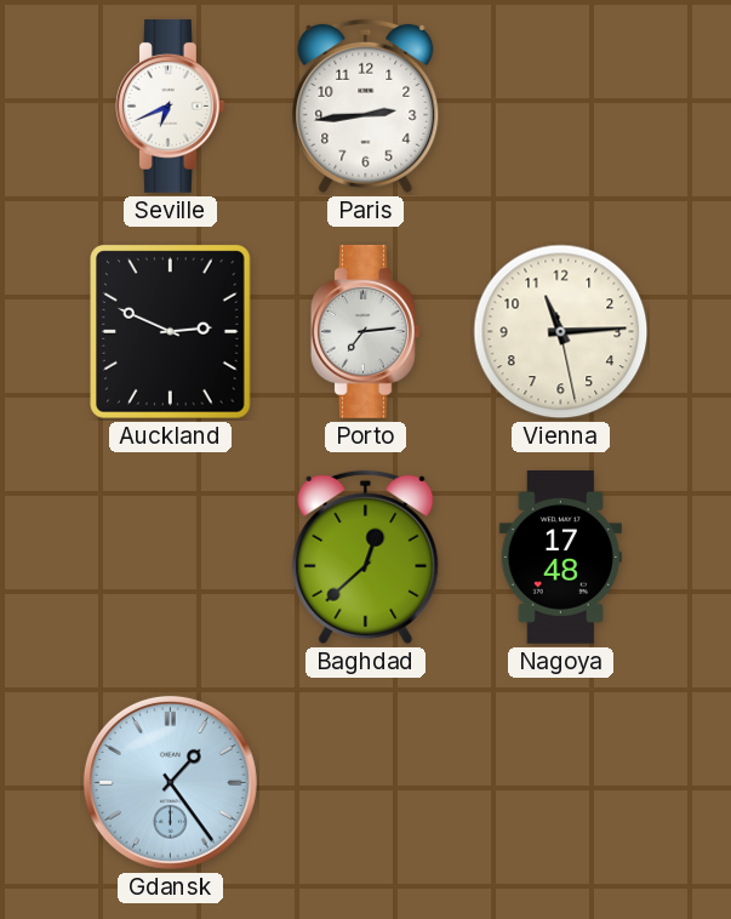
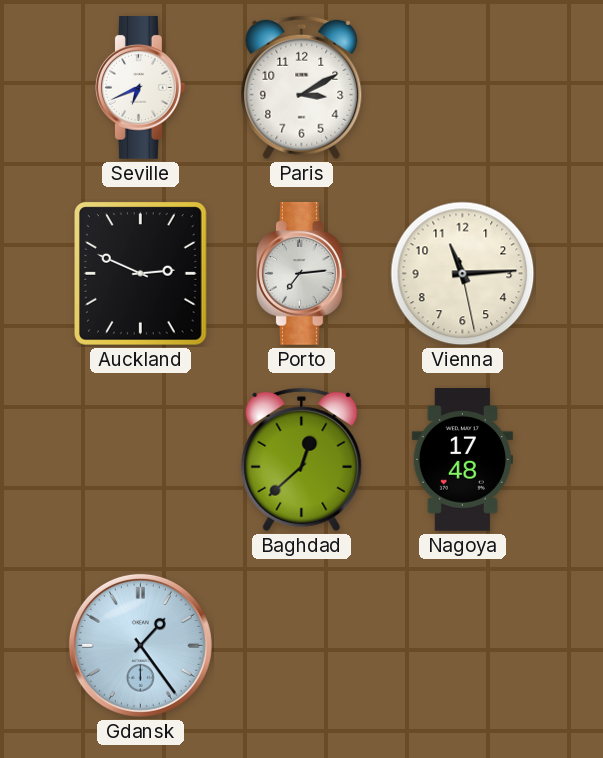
Paris: 2:44 -> 3:10
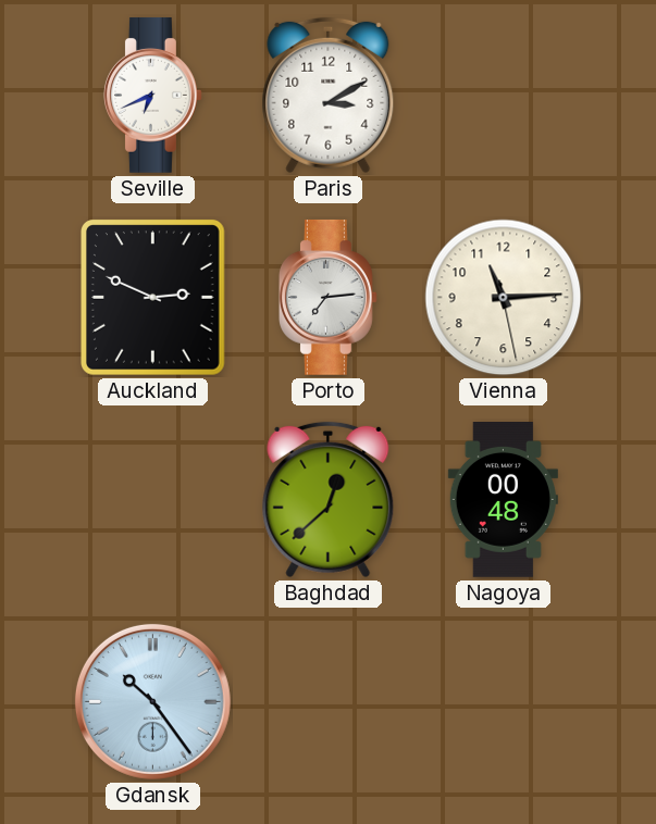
Nagoya: 17:48 -> 00:48
Gdansk: 1:24 -> 10:24
